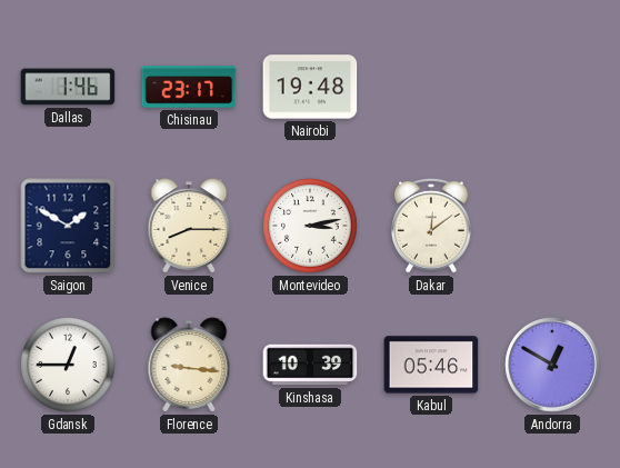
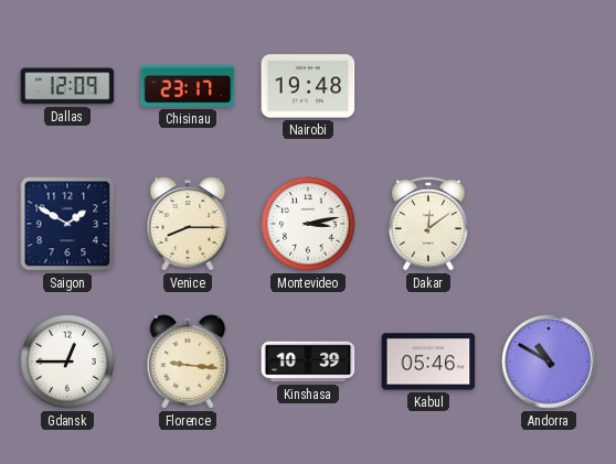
Dallas: 1:46 -> 12:09
Andorra: 12:50 -> 10:50
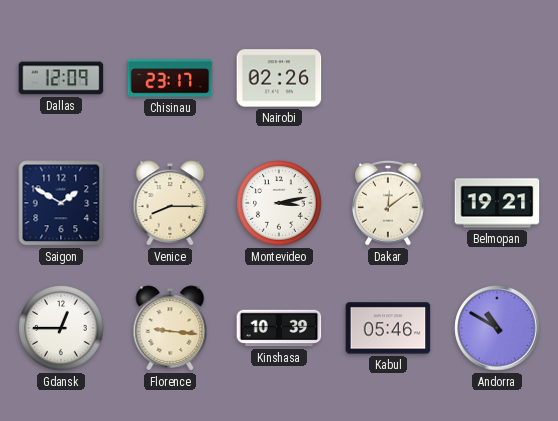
Nairobi: 19:48 -> 02:26
Belmopan: none -> 19:21
